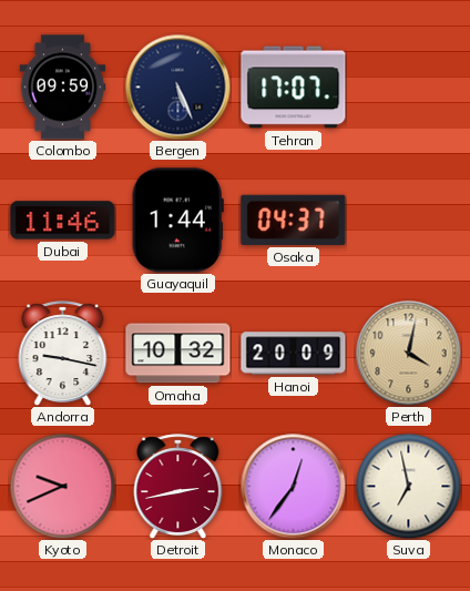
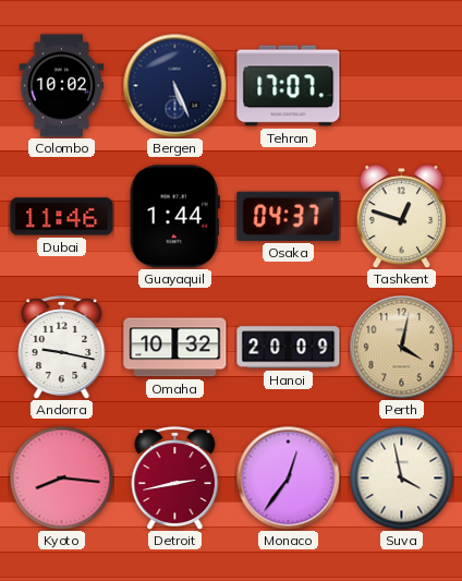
Colombo: 09:59 -> 10:02
Tashkent: none -> 12:48
Kyoto: 9:41 -> 8:16
Suva: 6:58 -> 3:58
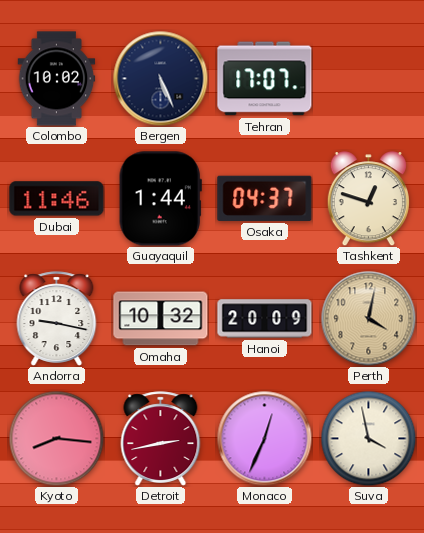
Monaco: 12:36 -> 12:34
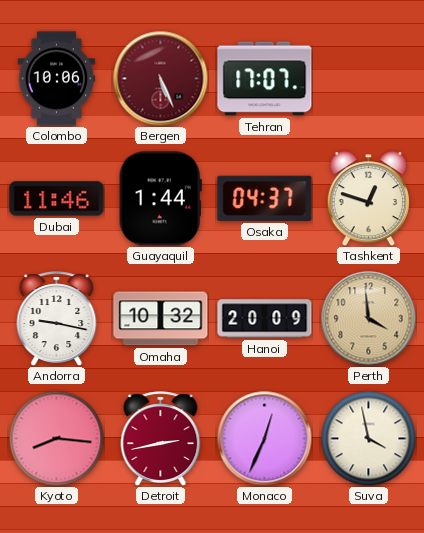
Colombo: 10:02 -> 10:06
Bergen dial: navy -> burgundy
Perth: 4:02 -> 3:59
